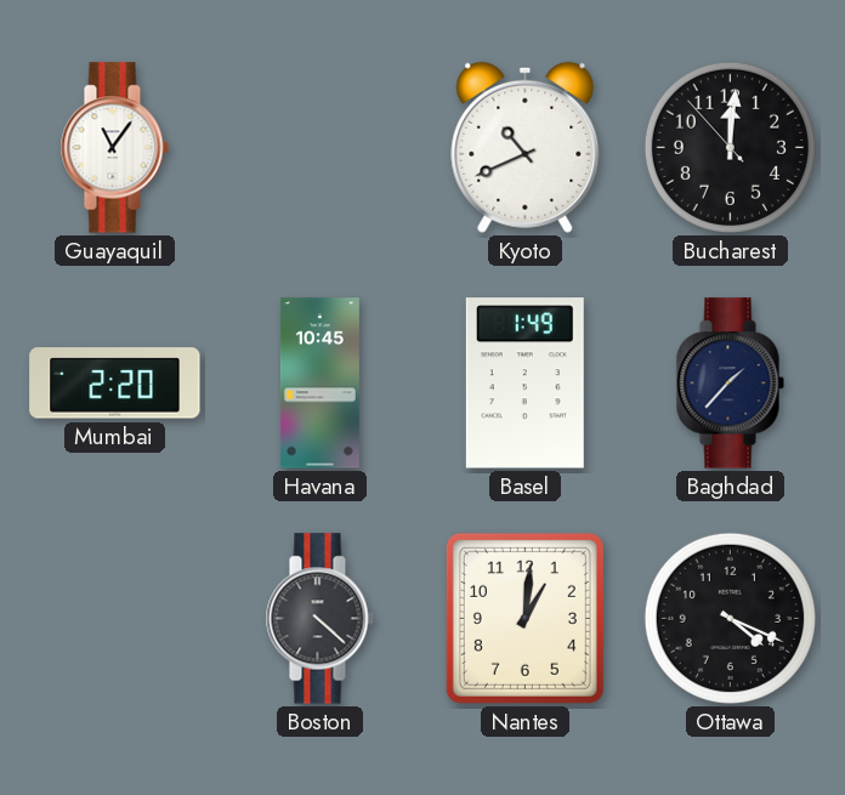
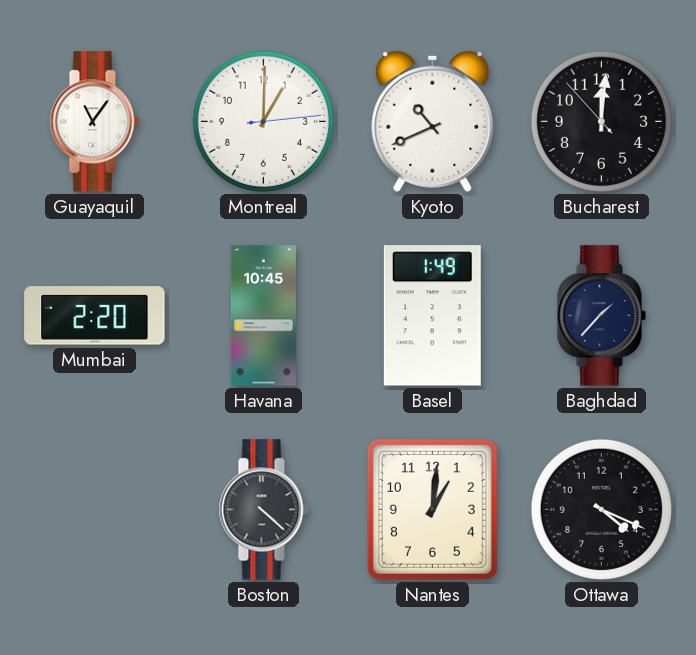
Montreal: none -> 1:00
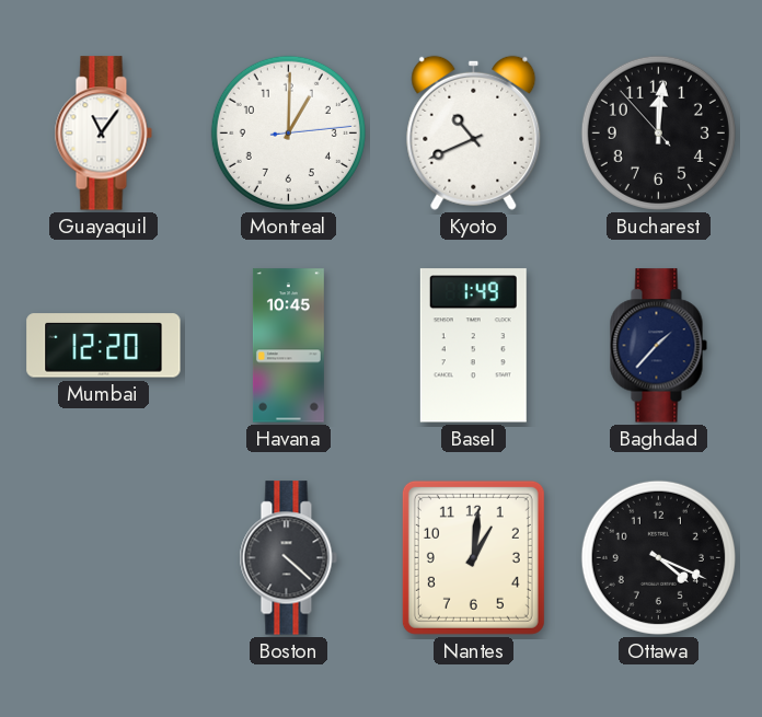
Mumbai: 2:20 -> 12:20
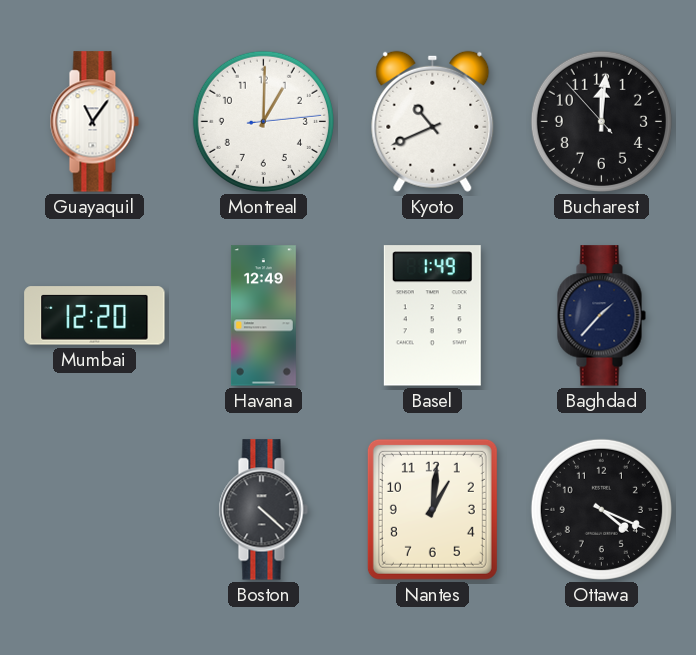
Havana: 10:45 -> 12:49
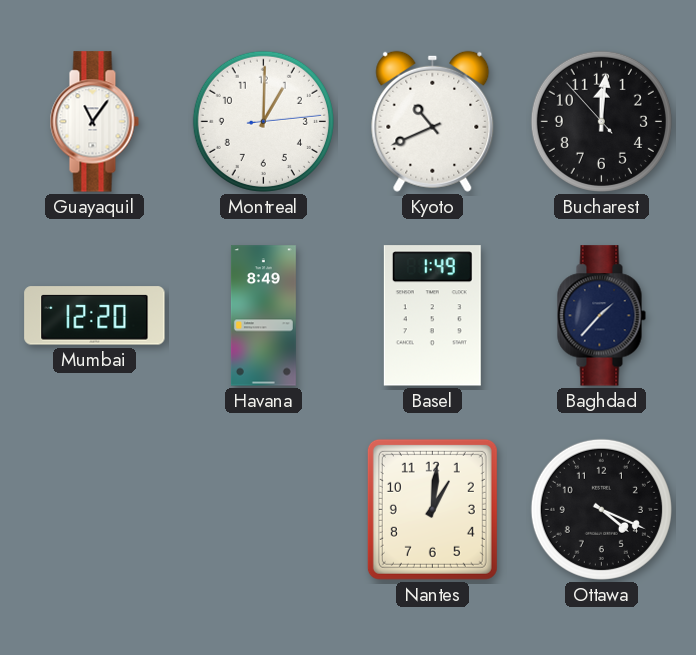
Havana: 12:49 -> 8:49
Boston: 4:22 -> none
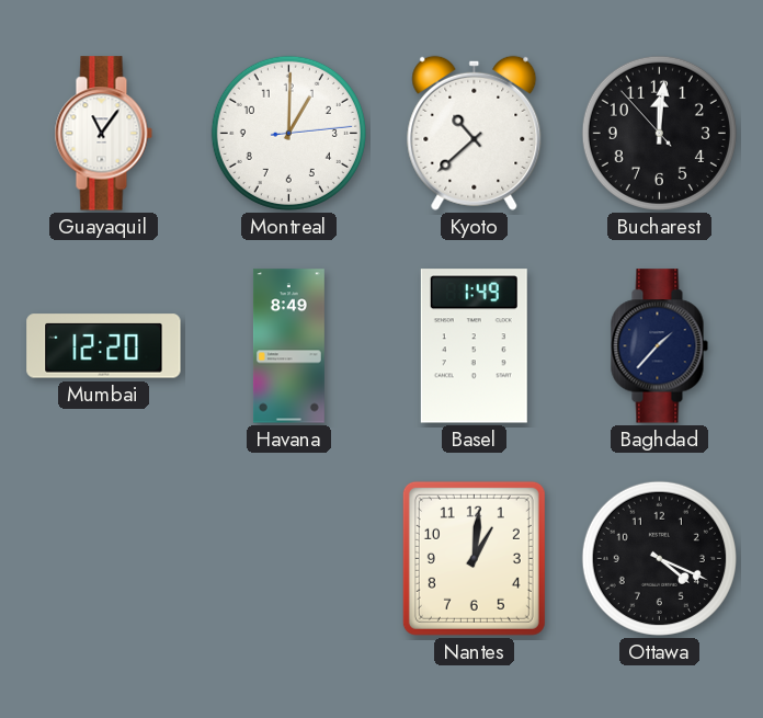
Kyoto: 10:41 -> 10:38
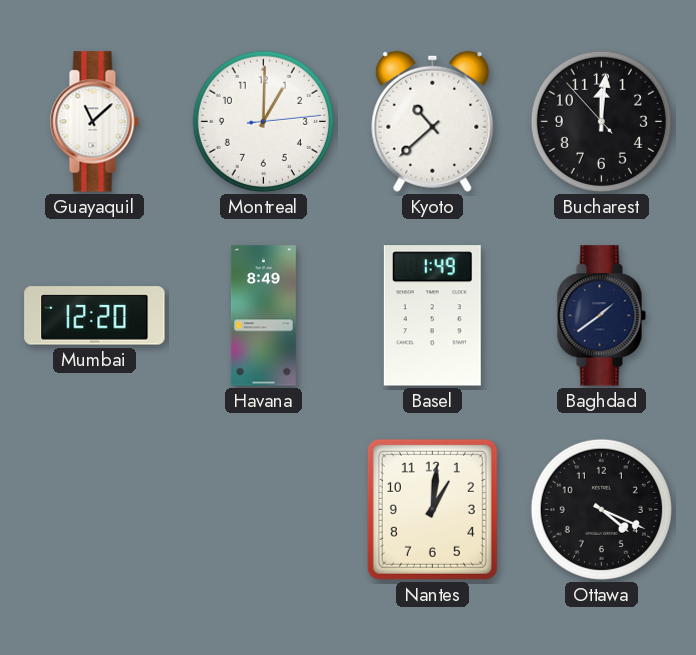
Guayaquil: 11:06 -> 11:08
Baghdad: 1:37 -> 1:39
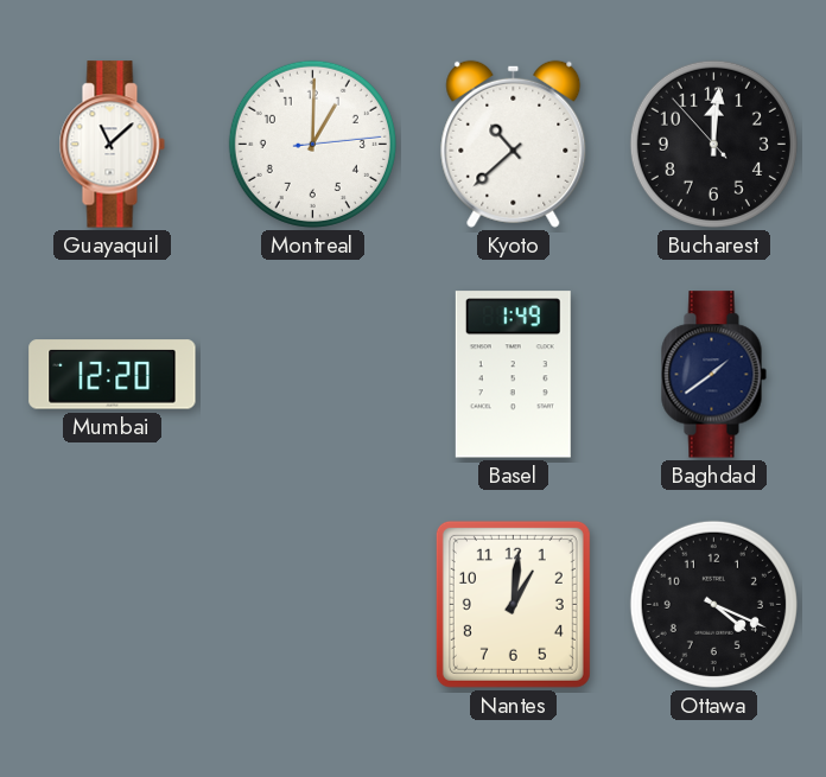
Havana: 8:49 -> none
